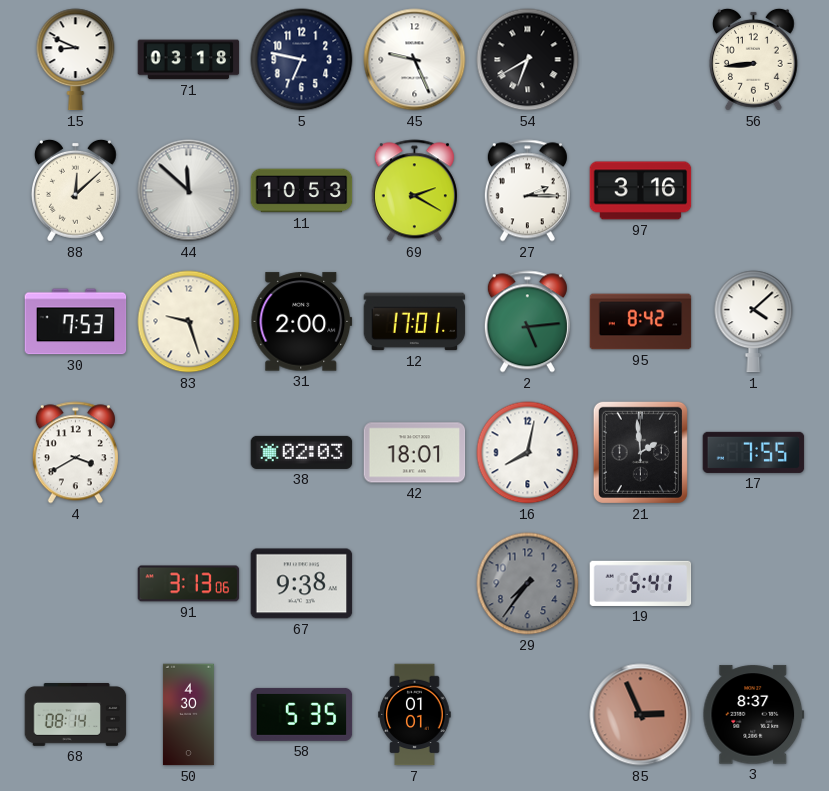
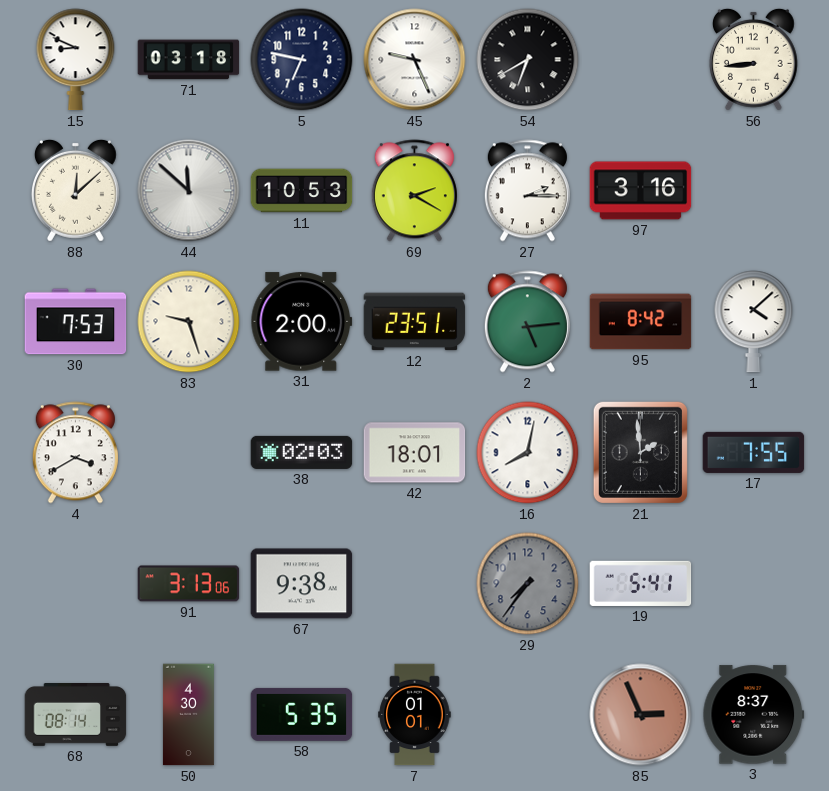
12: 17:01 -> 23:51
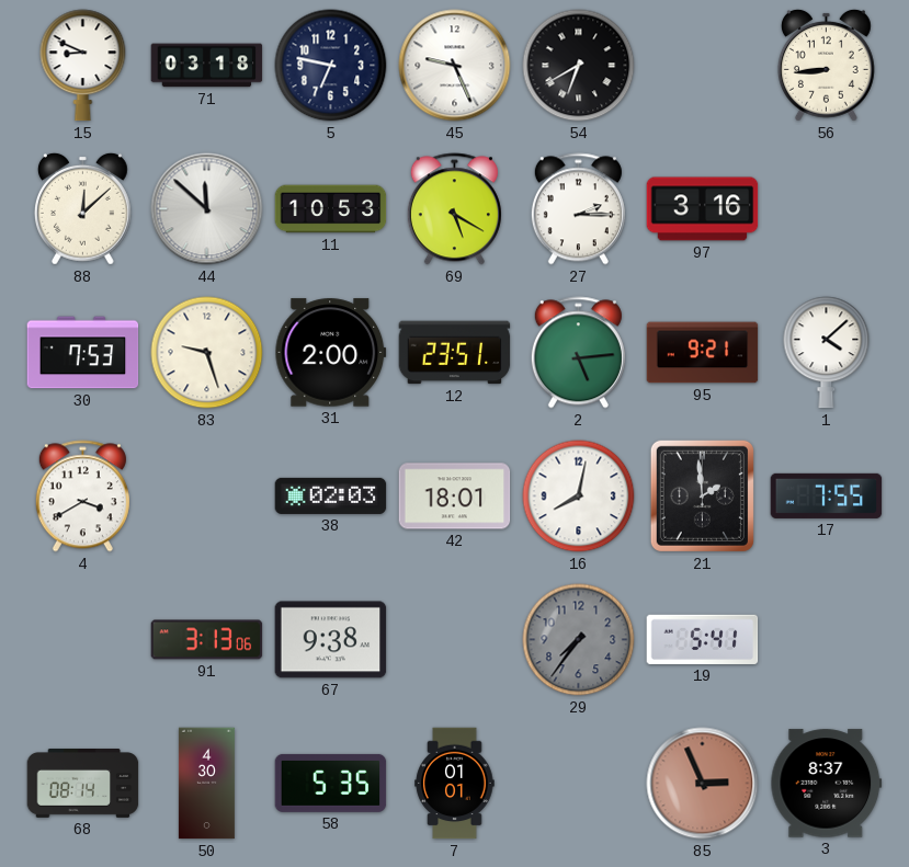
69: 2:20 -> 5:20
95: 8:42 -> 9:21
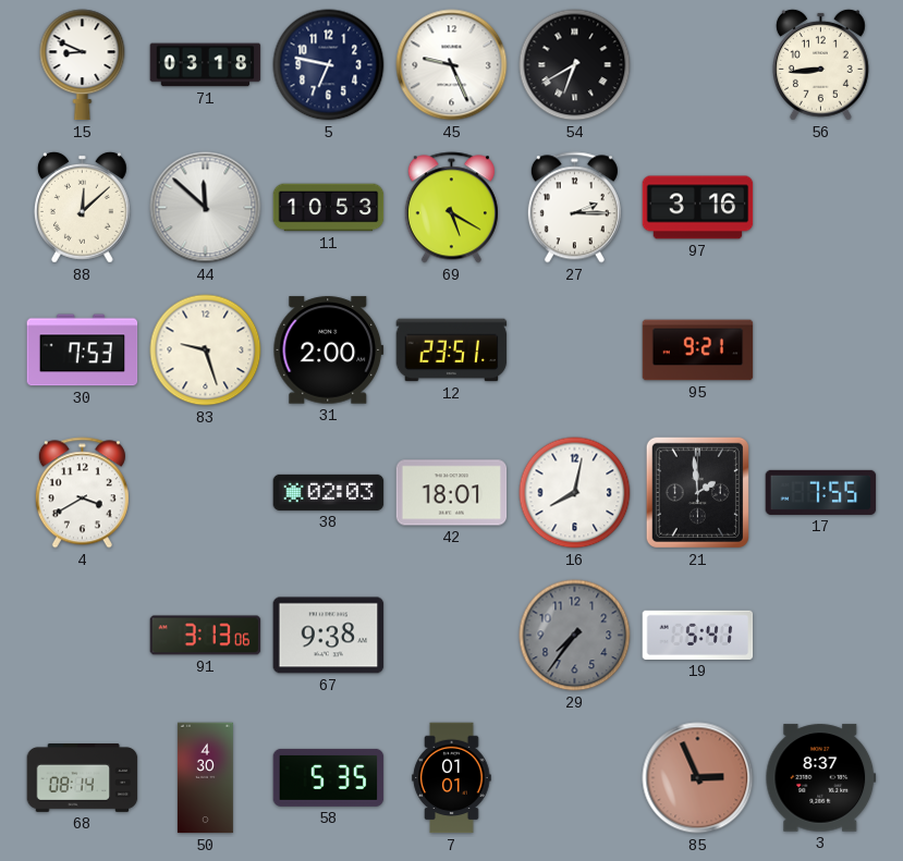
2: 5:14 -> none
1: 4:08 -> none
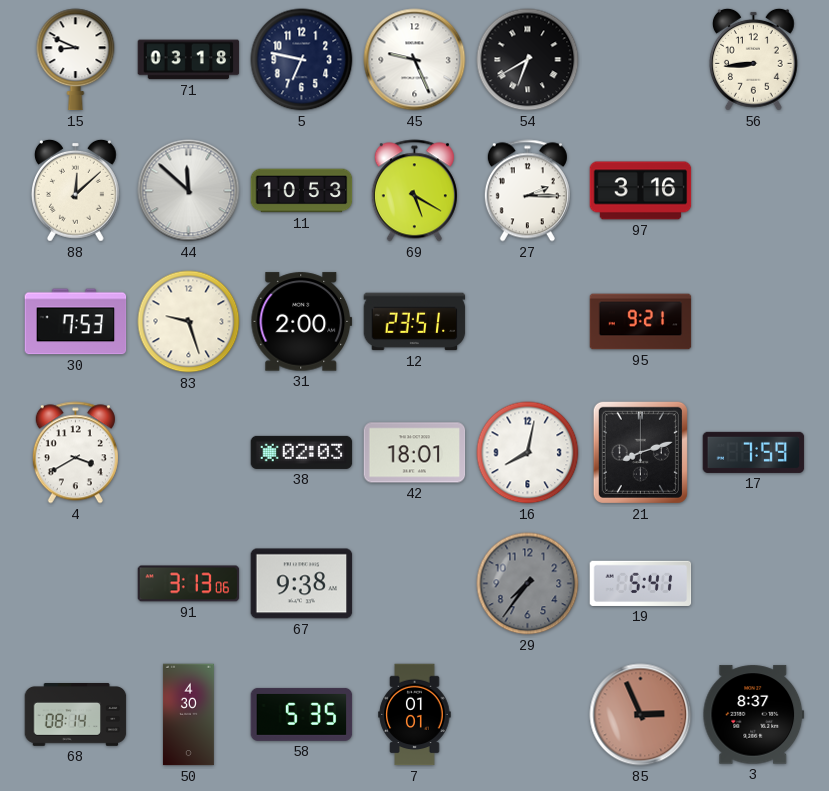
21: 1:59 -> 8:12
17: 7:55 -> 7:59
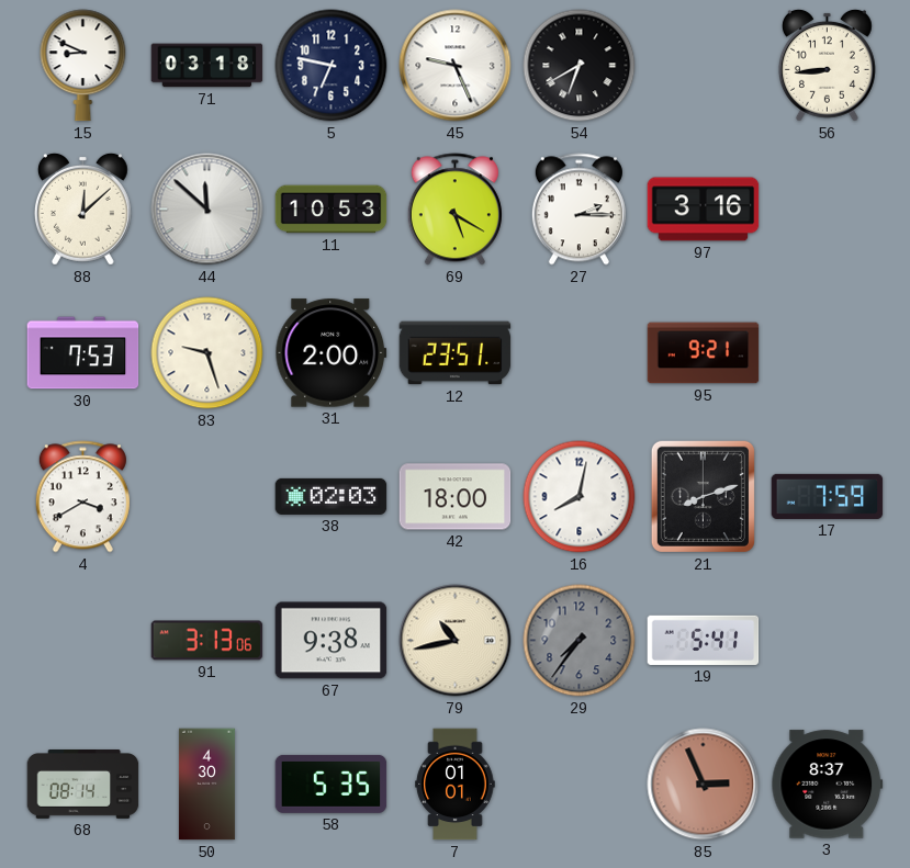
42: 18:01 -> 18:00
79: none -> 10:43
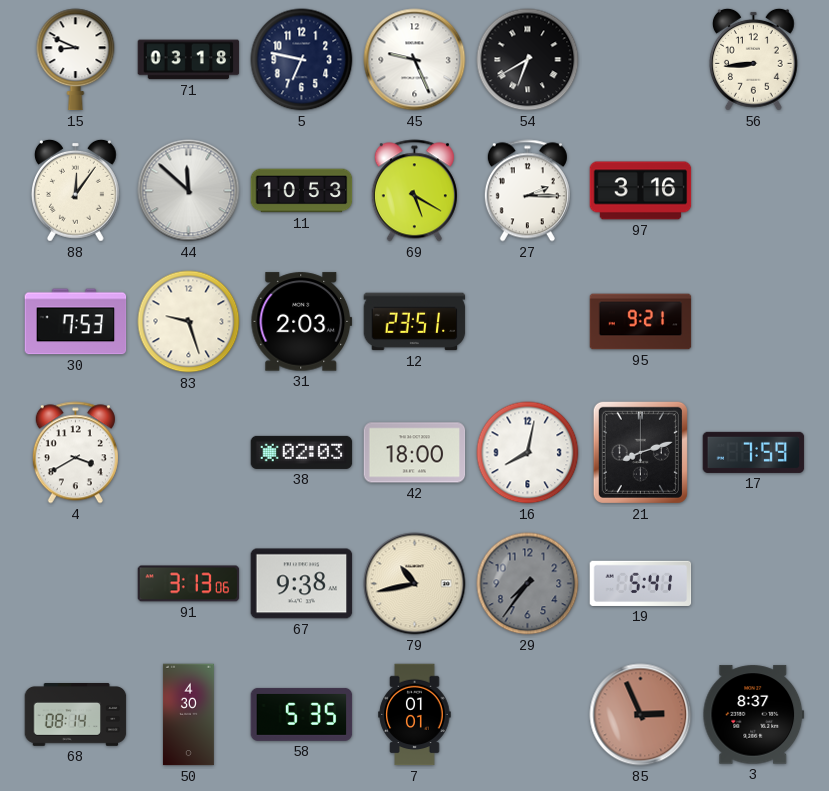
88: 12:08 -> 12:06
31: 2:00 -> 2:03
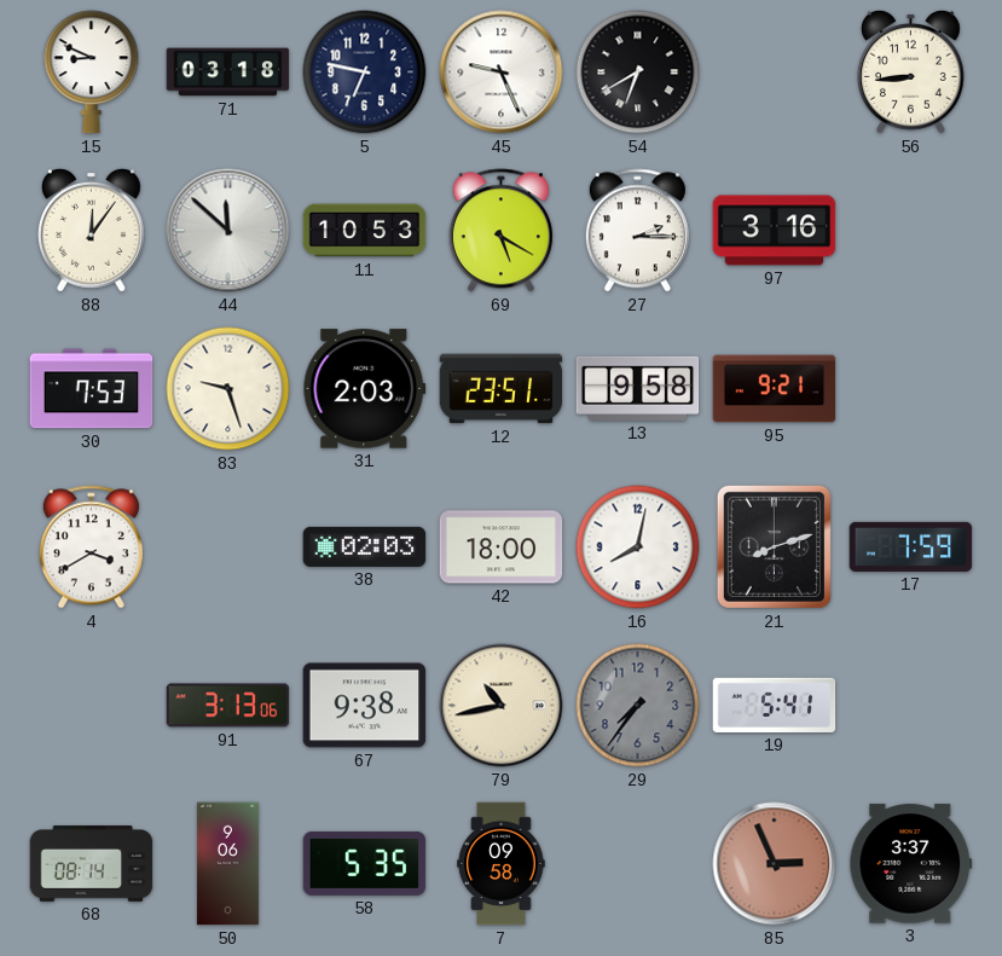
13: none -> 9:58
50: 4:30 -> 9:06
7: 01:01 -> 09:58
3: 8:37 -> 3:37
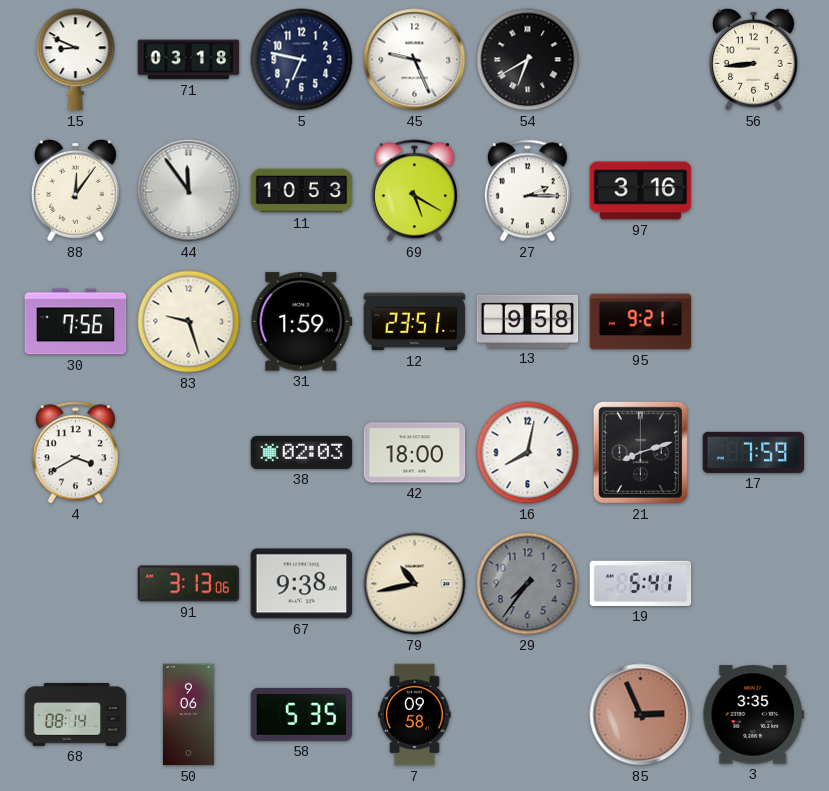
44: 11:52 -> 11:54
30: 7:53 -> 7:56
31: 2:03 -> 1:59
3: 3:37 -> 3:35
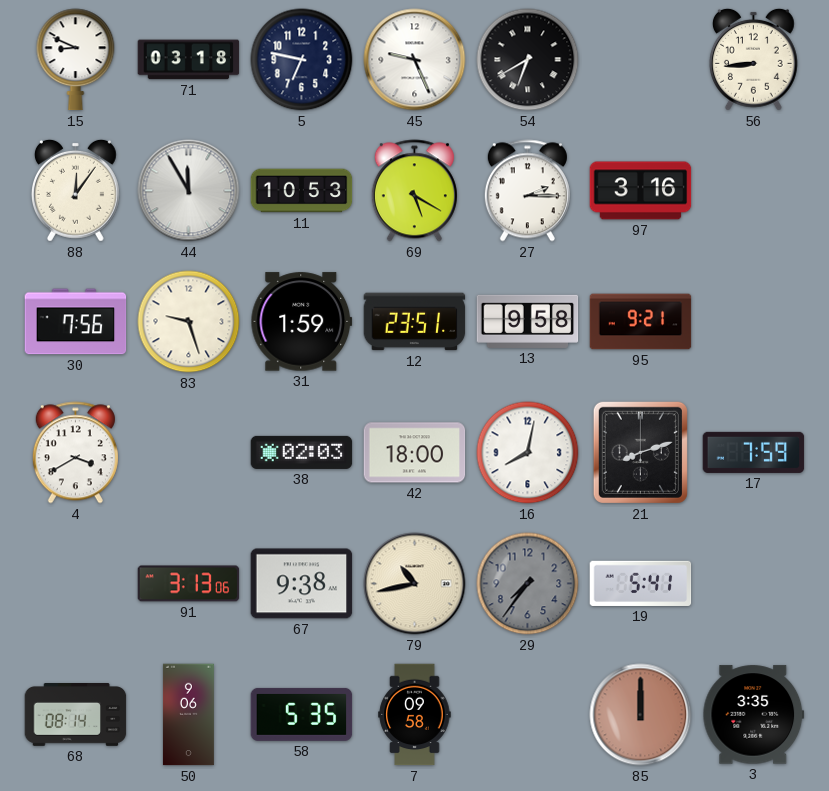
44: 11:54 -> 11:55
85: 2:56 -> 12:00
